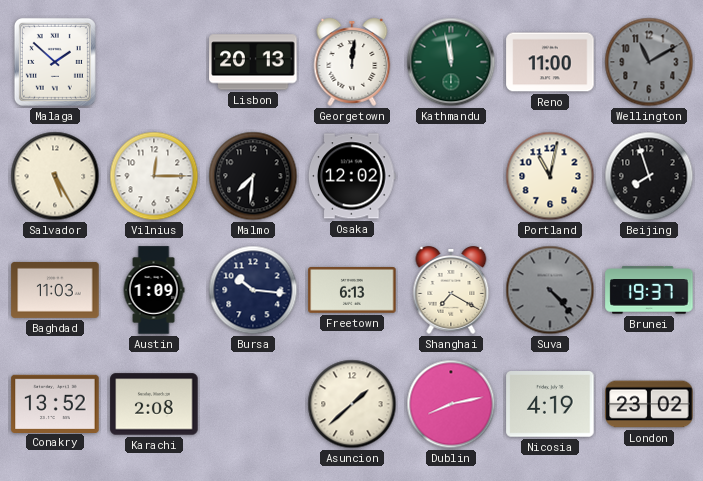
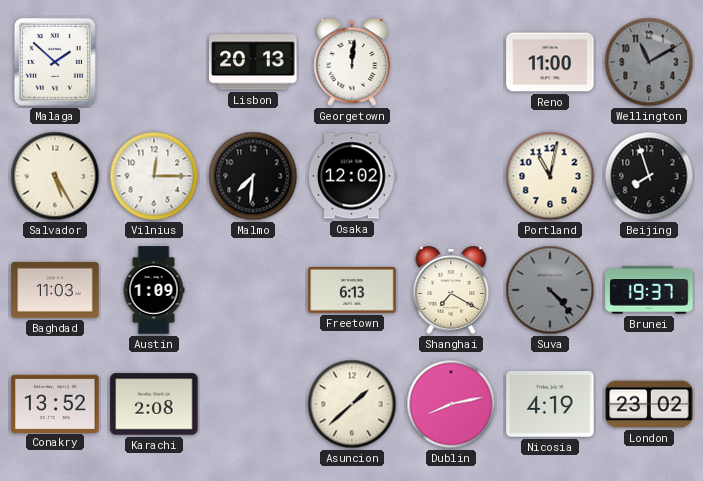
Kathmandu: 11:58 -> none
Bursa: 10:16 -> none
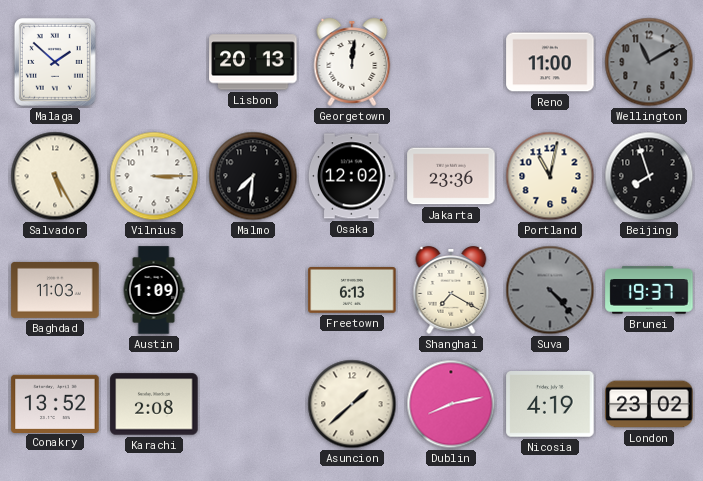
Vilnius: 12:15 -> 3:15
Jakarta: none -> 23:36
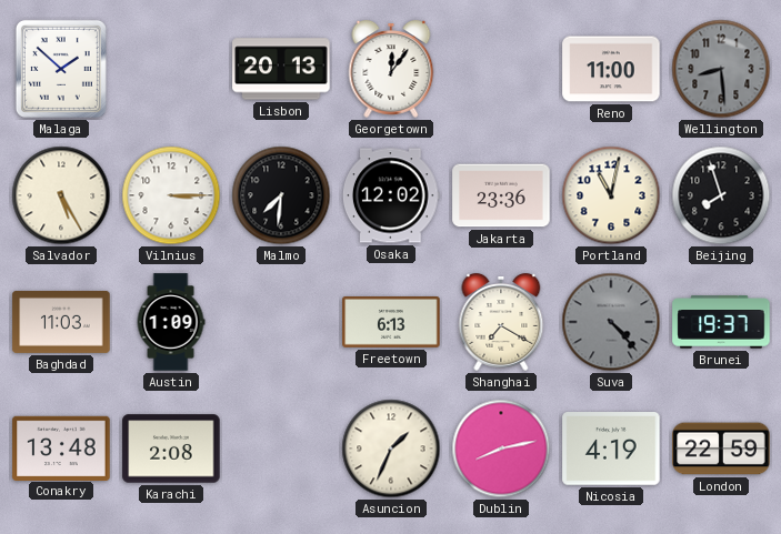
Georgetown: 12:01 -> 12:06
Wellington: 11:10 -> 8:29
Conakry: 13:52 -> 13:48
Asuncion: 1:38 -> 1:34
London: 23:02 -> 22:59
